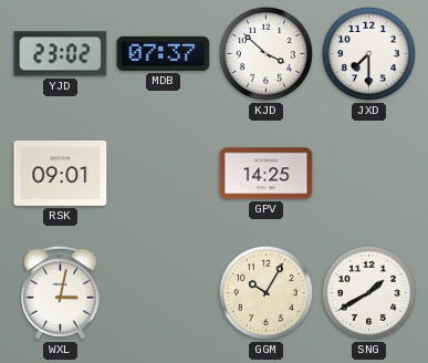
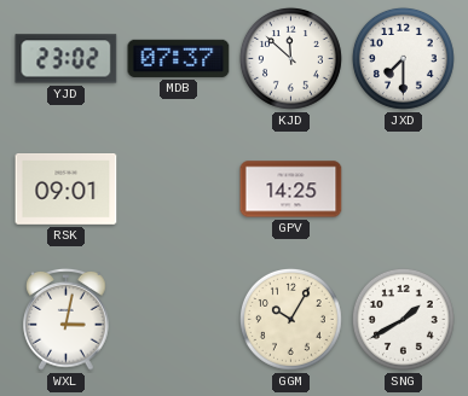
KJD: 3:52 -> 11:52
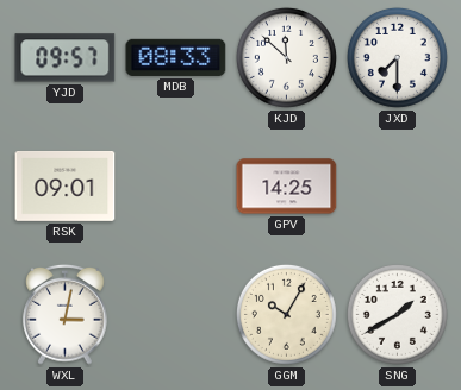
YJD: 23:02 -> 09:57
MDB: 07:37 -> 08:33
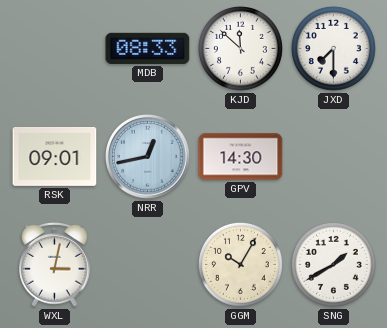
YJD: 09:57 -> none
NRR: none -> 12:43
GPV: 14:25 -> 14:30
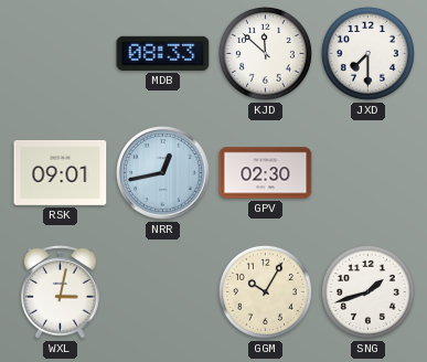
GPV: 14:30 -> 02:30
SNG: 1:40 -> 1:42
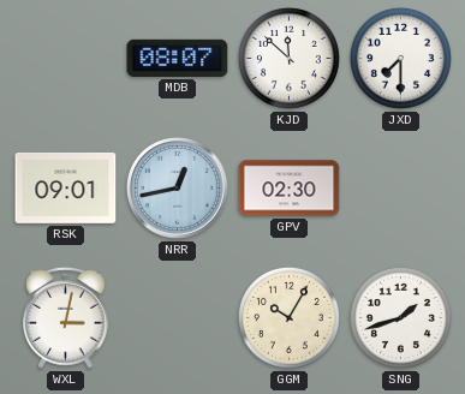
MDB: 08:33 -> 08:07
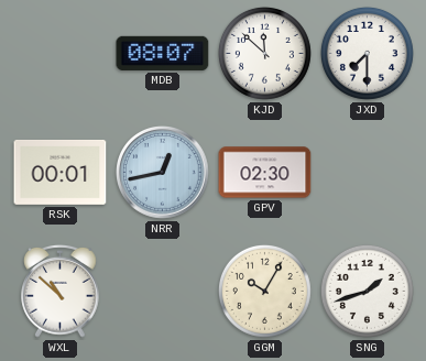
RSK: 09:01 -> 00:01
WXL: 3:02 -> 10:52
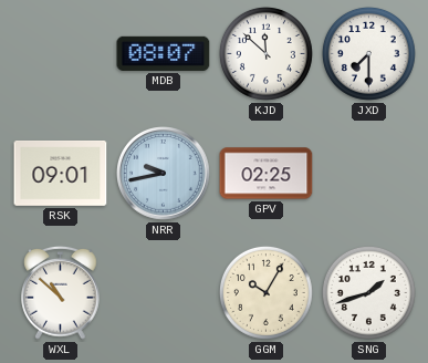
RSK: 00:01 -> 09:01
NRR: 12:43 -> 9:43
GPV: 02:30 -> 02:25
